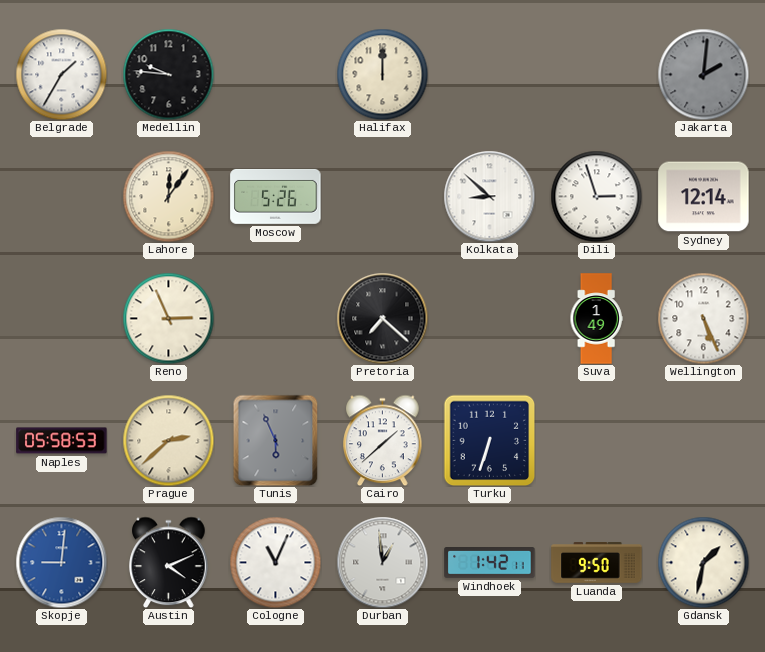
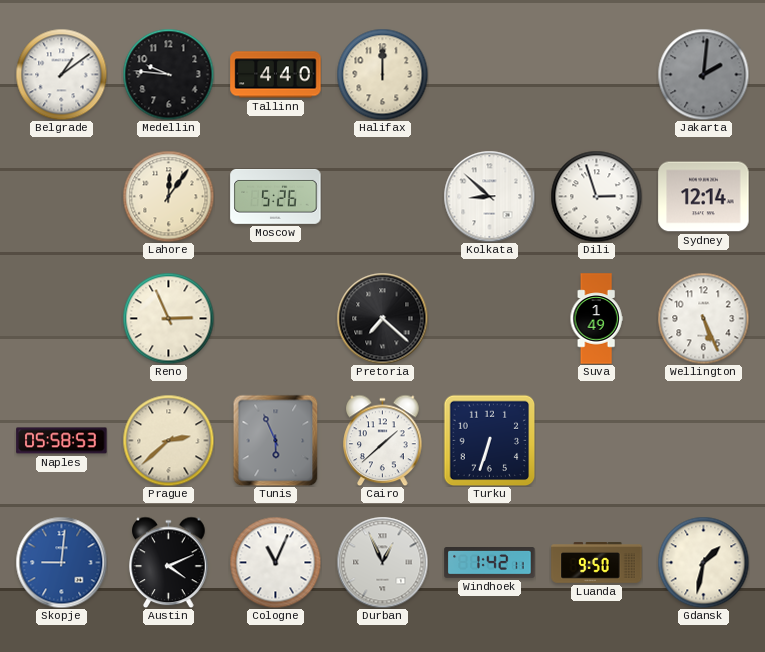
Belgrade: 1:35 -> 1:09
Tallinn: none -> 4:40
Durban: 12:59 -> 12:56
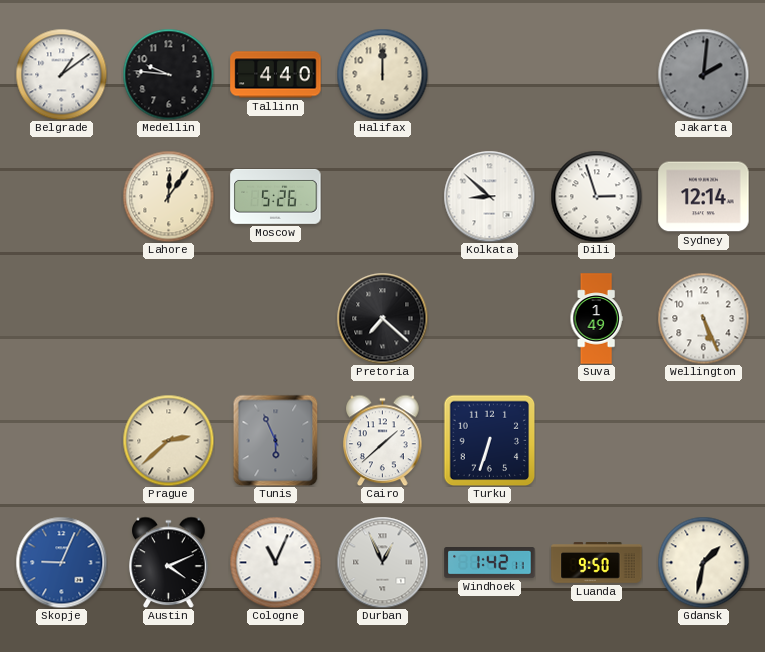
Reno: 2:56 -> none
Naples: 05:58 -> none
Skopje: 9:01 -> 9:04
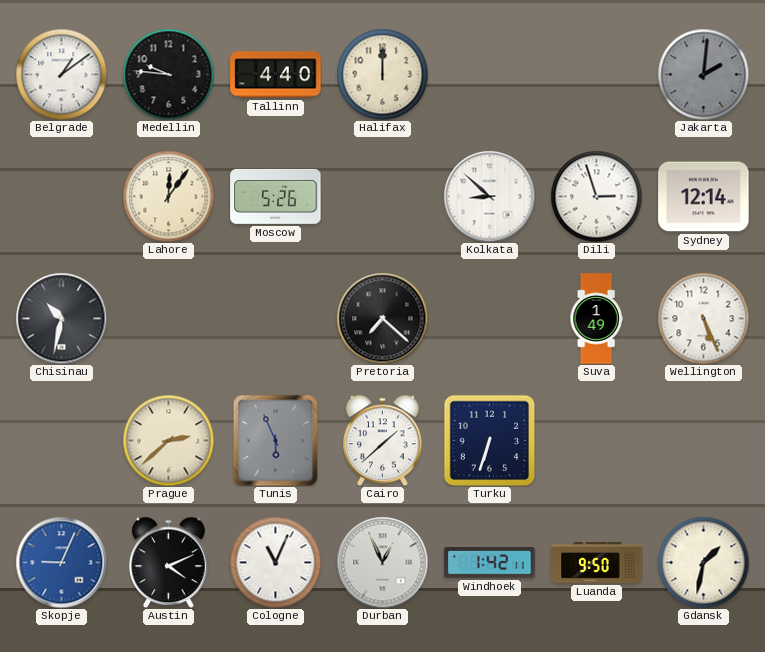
Chisinau: none -> 10:32
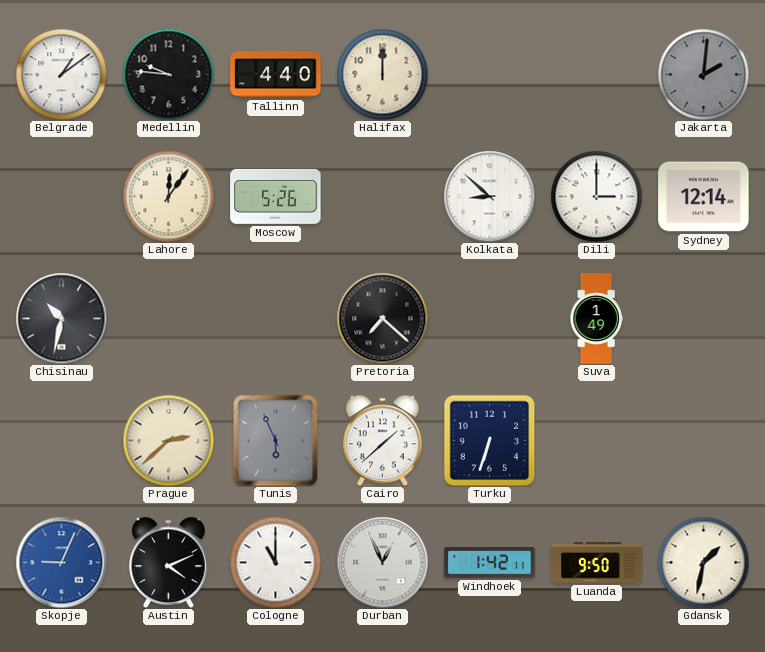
Dili: 2:57 -> 3:00
Wellington: 5:26 -> none
Cologne: 11:04 -> 11:00
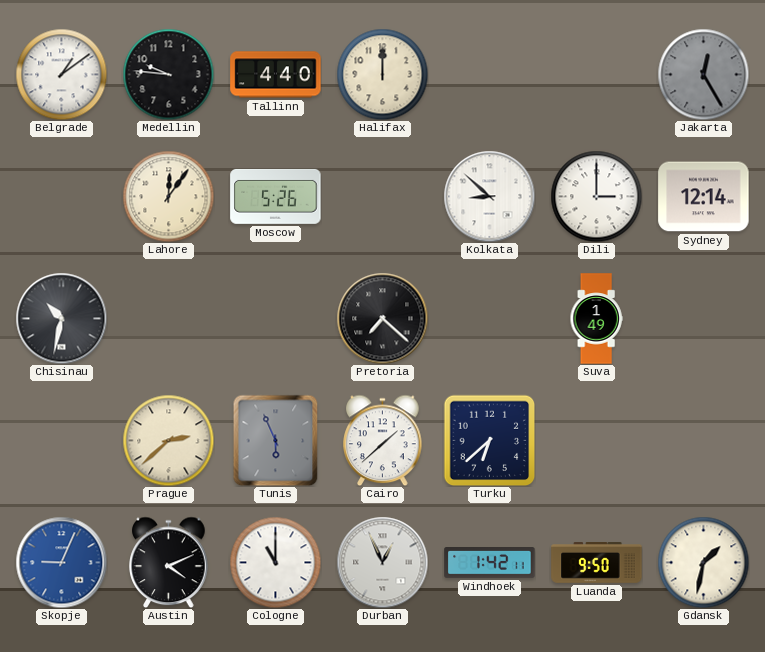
Jakarta: 2:01 -> 12:25
Turku: 6:33 -> 6:38
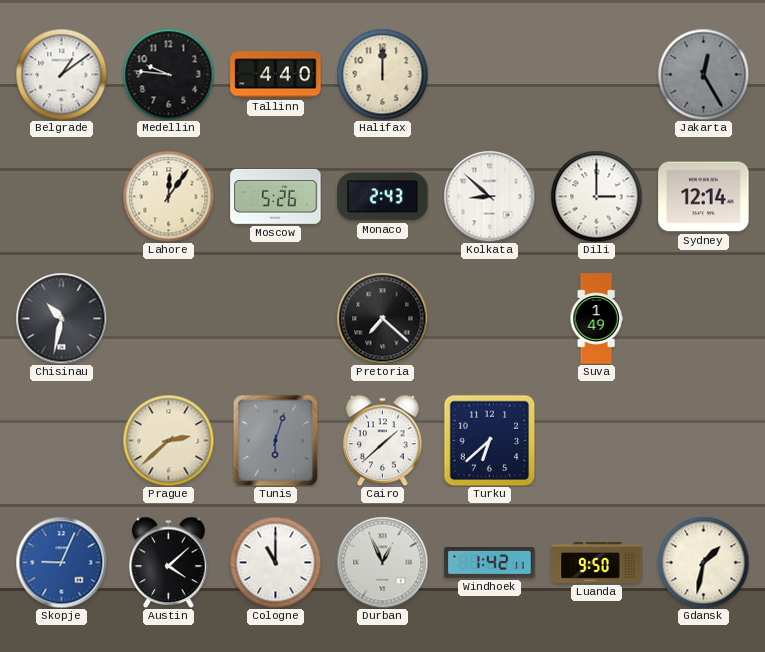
Monaco: none -> 2:43
Tunis: 5:56 -> 6:03
Austin: 4:11 -> 4:08
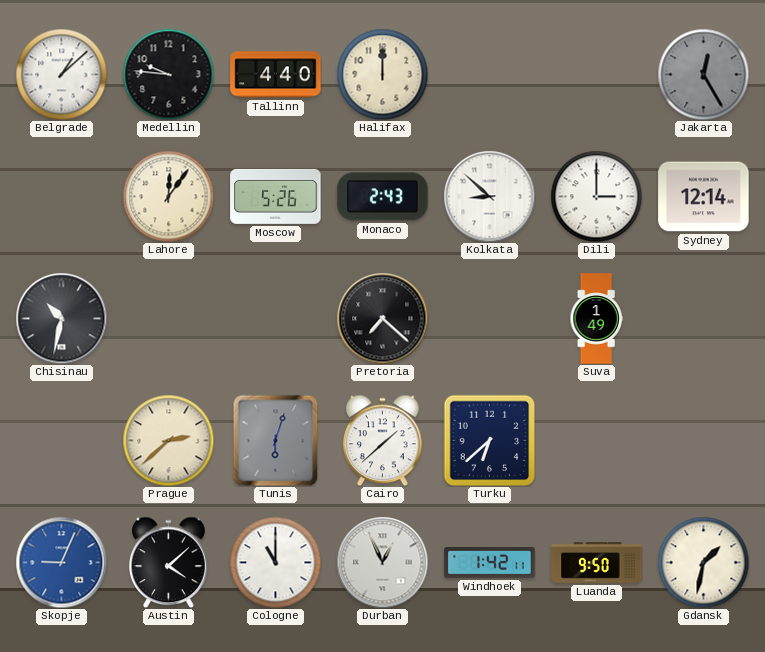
Belgrade: 1:09 -> 1:08
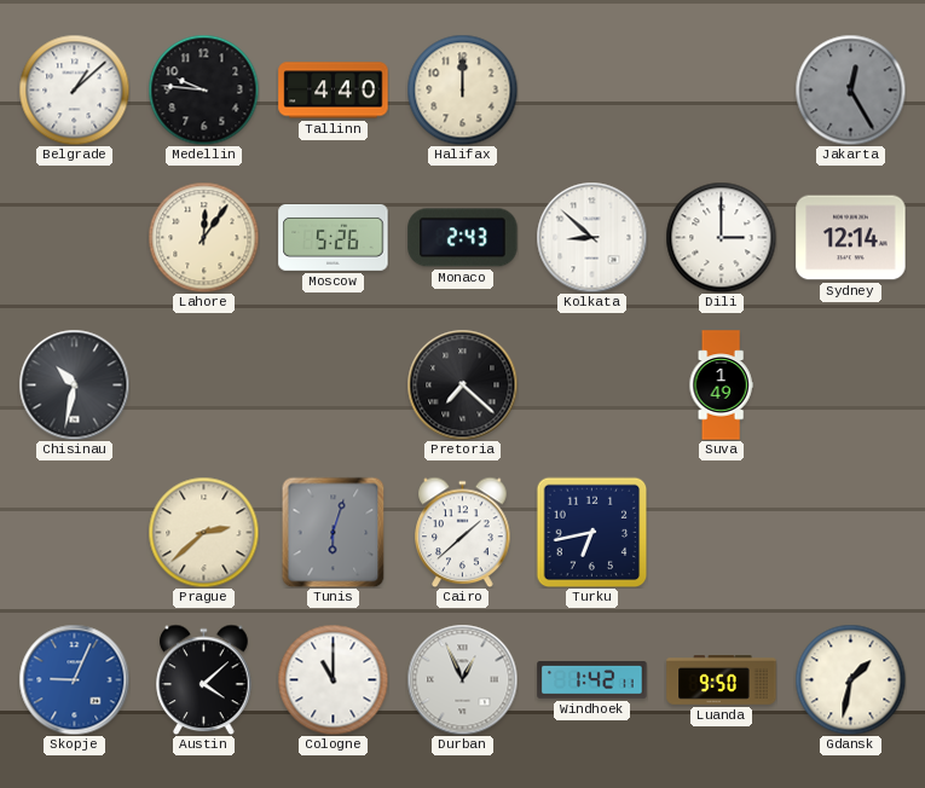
Turku: 6:38 -> 6:43
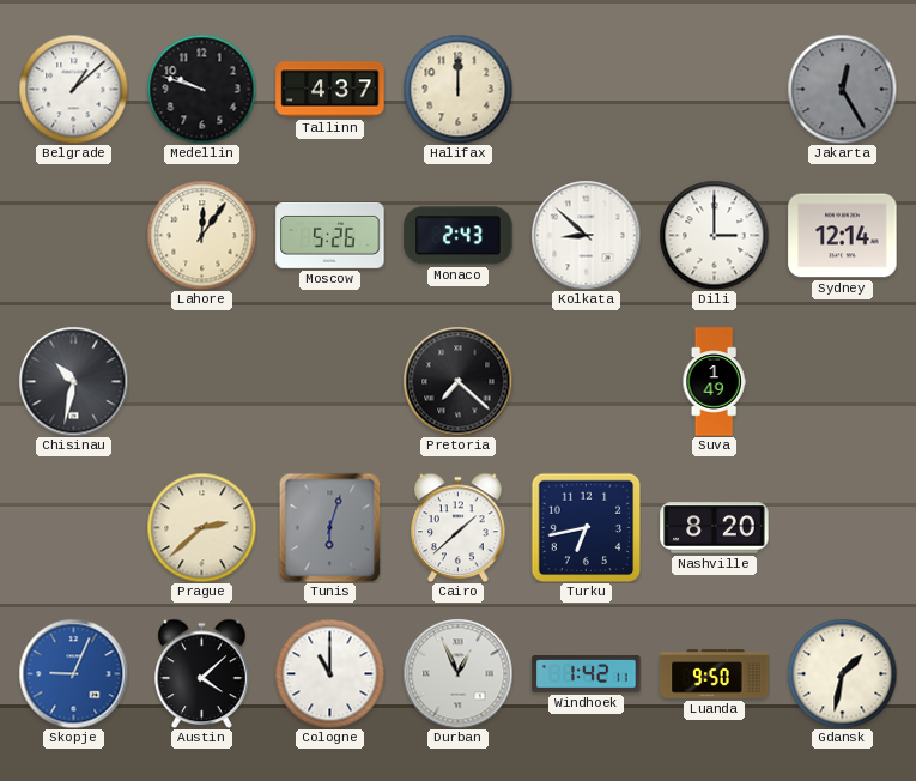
Medellin: 9:46 -> 9:48
Tallinn: 4:40 -> 4:37
Nashville: none -> 8:20
